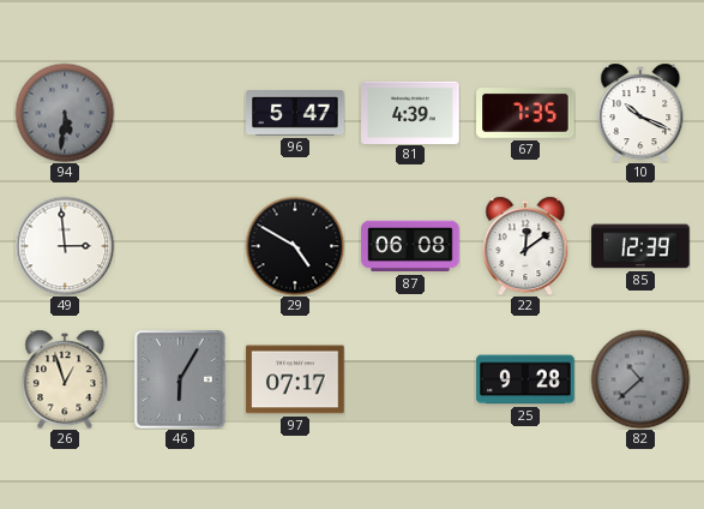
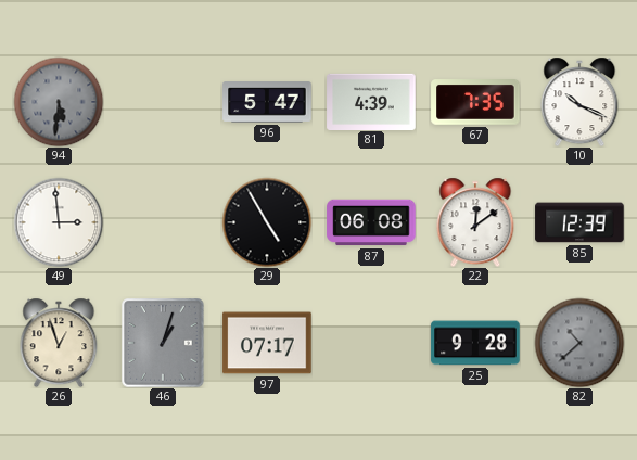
29: 4:50 -> 4:55
46: 6:05 -> 1:03
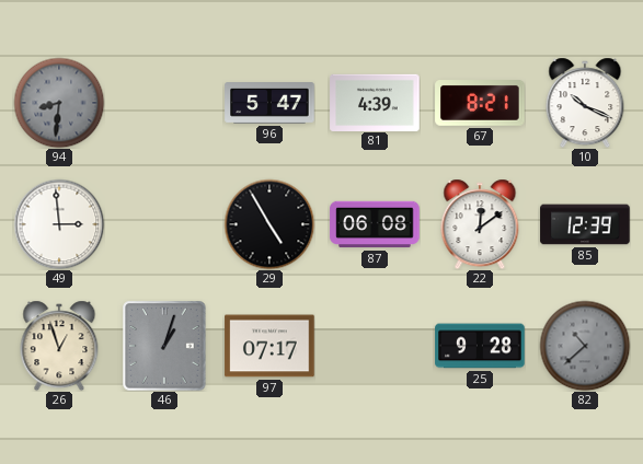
94: 5:31 -> 8:31
67: 7:35 -> 8:21
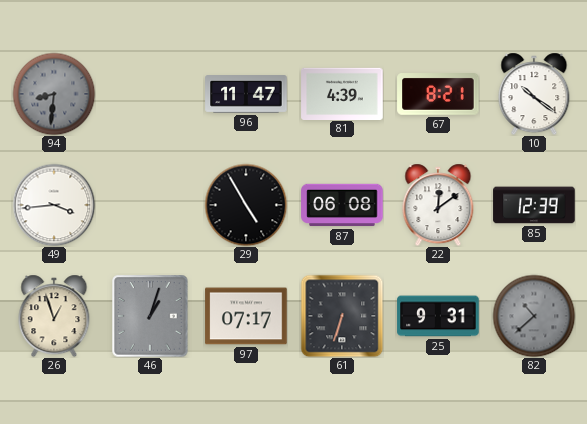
96: 5:47 -> 11:47
10: 10:19 -> 10:21
49: 2:59 -> 3:44
61: none -> 6:33
25: 9:28 -> 9:31
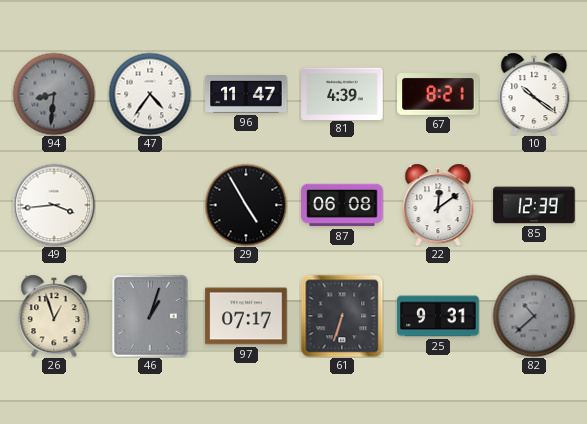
47: none -> 4:36
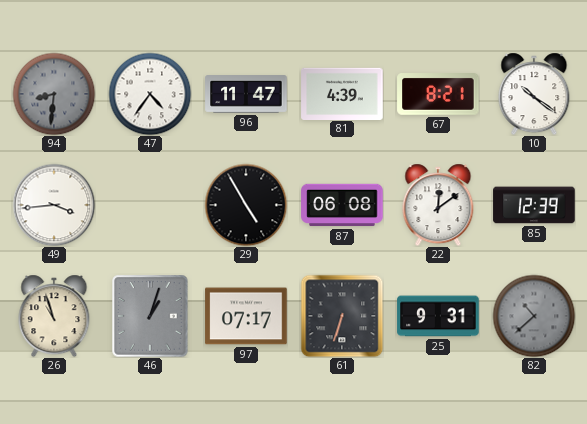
26: 12:57 -> 10:57
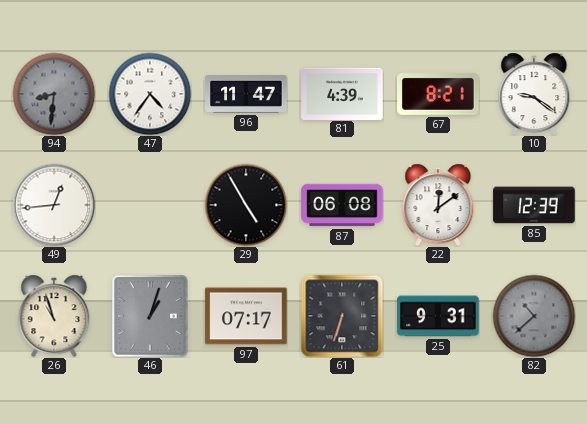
10: 10:21 -> 9:21
49: 3:44 -> 12:44
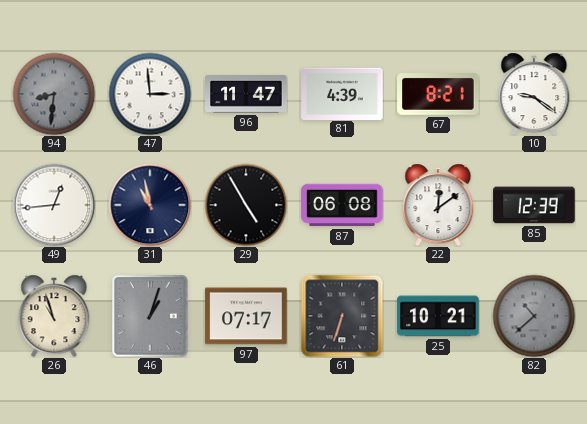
47: 4:36 -> 2:59
31: none -> 10:58
25: 9:31 -> 10:21
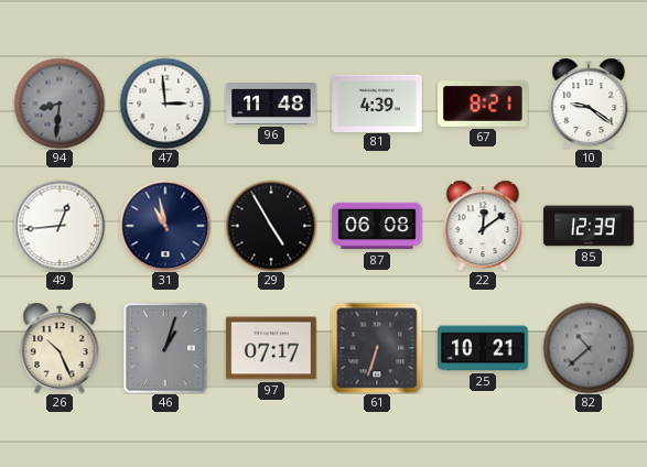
96: 11:47 -> 11:48
26: 10:57 -> 10:26
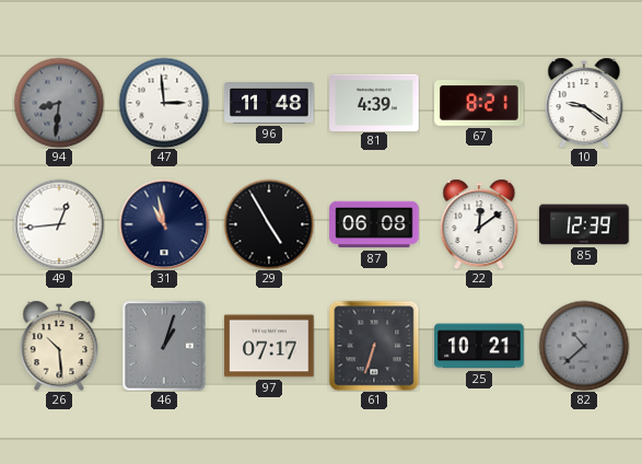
26: 10:26 -> 10:29
